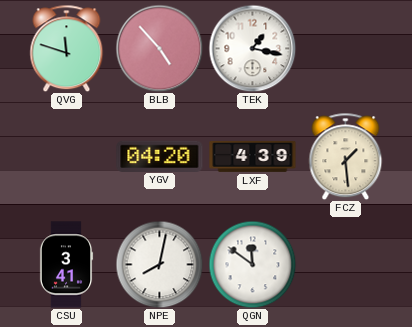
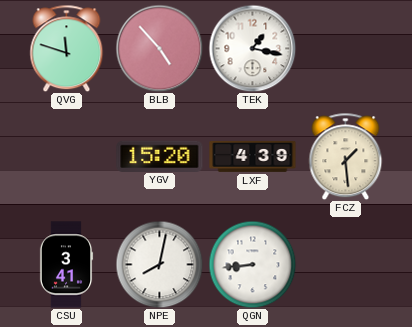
YGV: 04:20 -> 15:20
QGN: 11:51 -> 8:44
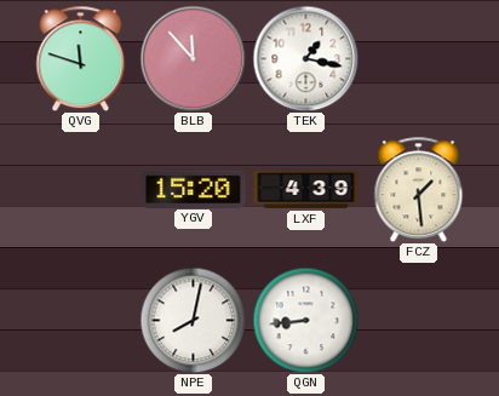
BLB: 4:53 -> 11:53
CSU: 3:41 -> none
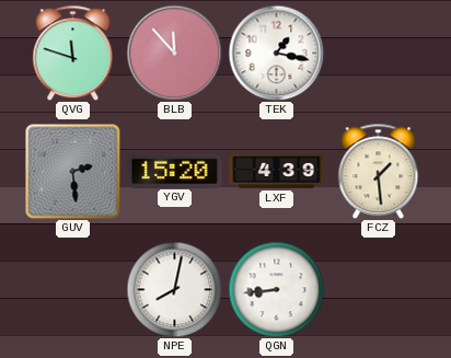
GUV: none -> 2:29
